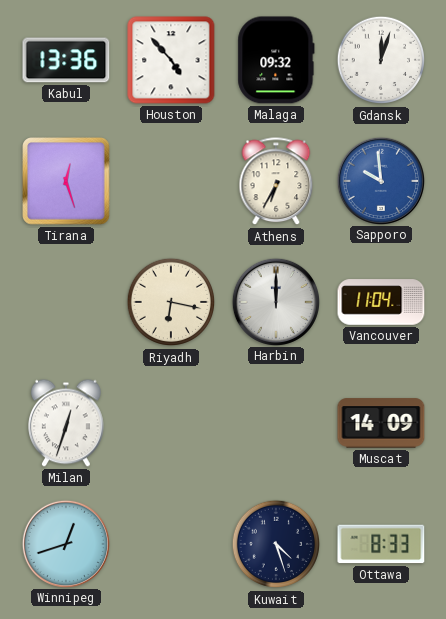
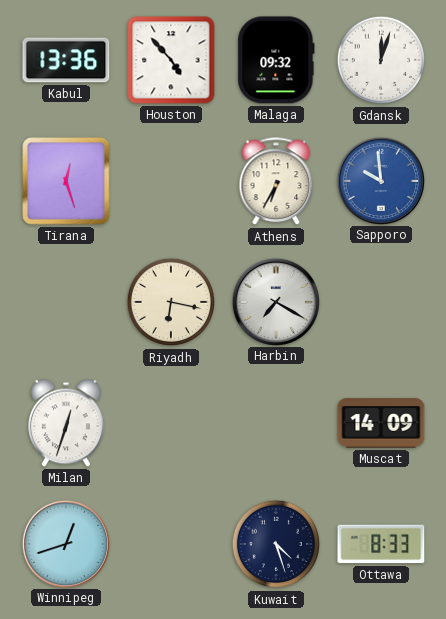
Harbin: 12:00 -> 7:20
Vancouver: 11:04 -> none
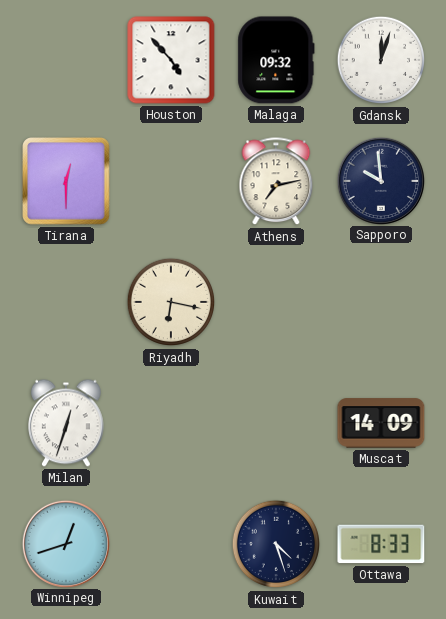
Kabul: 13:36 -> none
Tirana: 12:27 -> 12:30
Athens: 6:35 -> 7:13
Sapporo dial: blue -> navy
Harbin: 7:20 -> none
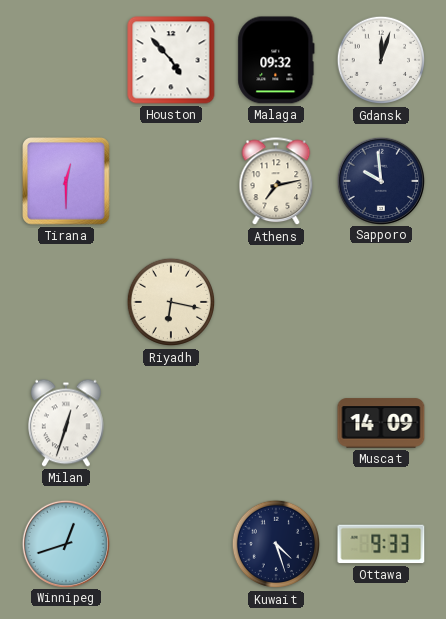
Ottawa: 8:33 -> 9:33
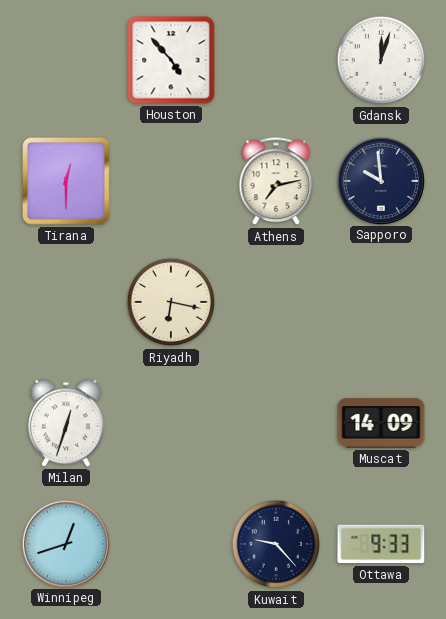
Malaga: 09:32 -> none
Kuwait: 4:27 -> 9:23
